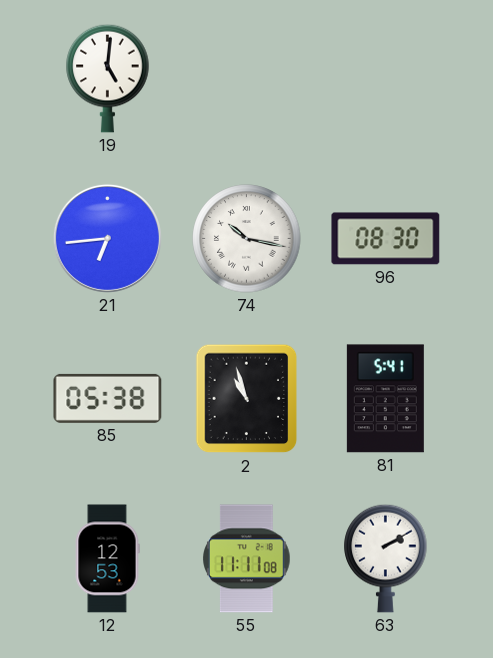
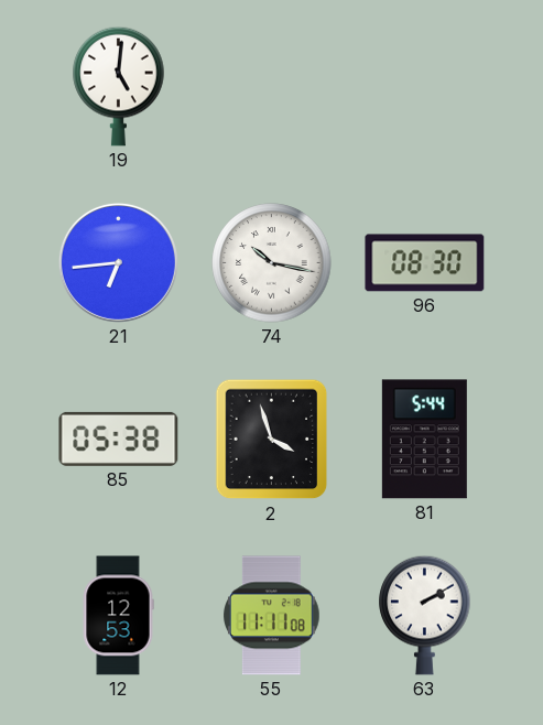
2: 10:57 -> 3:57
81: 5:41 -> 5:44
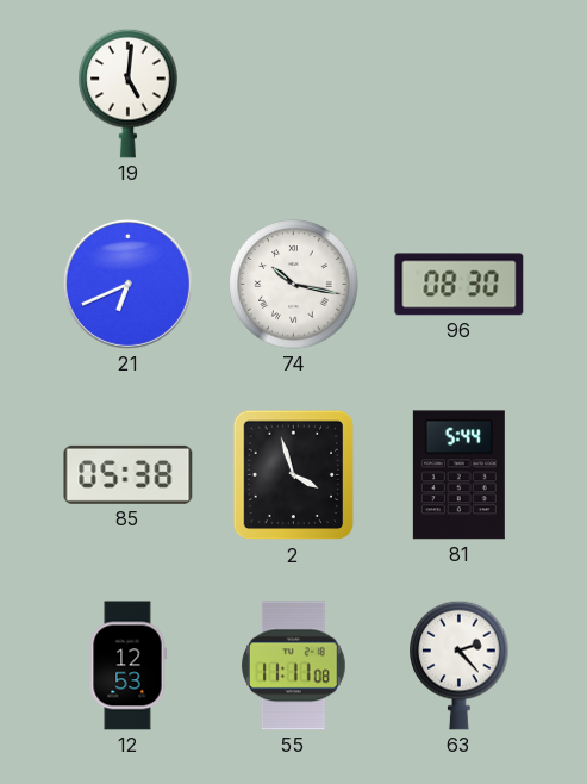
21: 6:44 -> 6:41
63: 2:10 -> 2:23
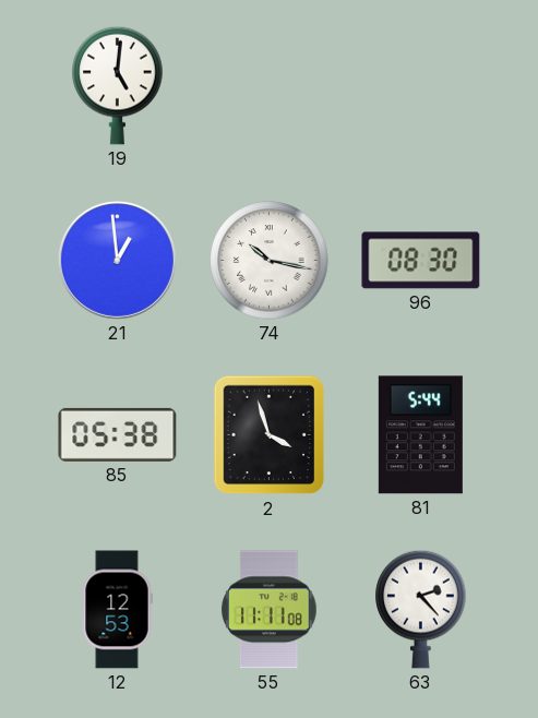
21: 6:41 -> 12:59
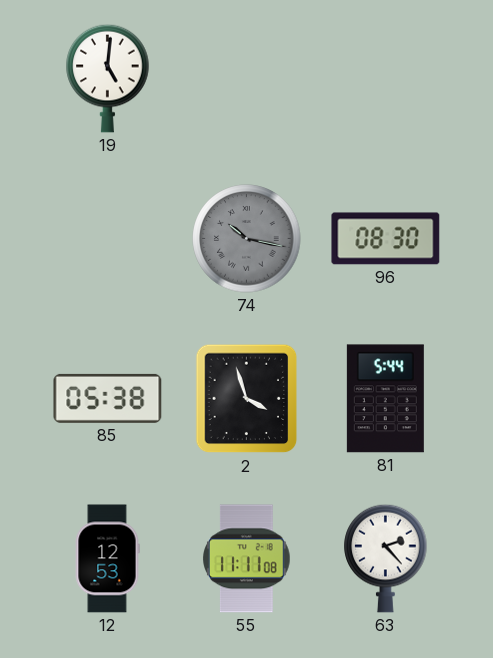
21: 12:59 -> none
74 dial: white -> grey
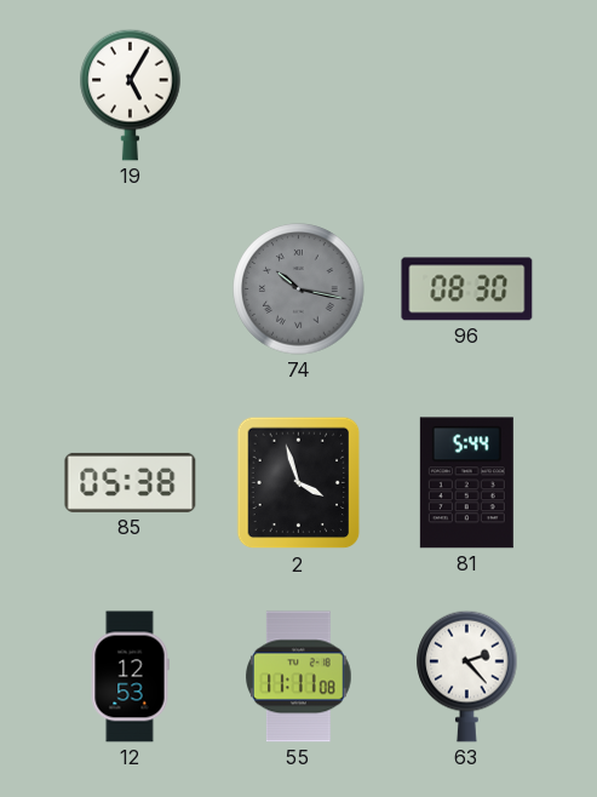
19: 5:01 -> 5:05
